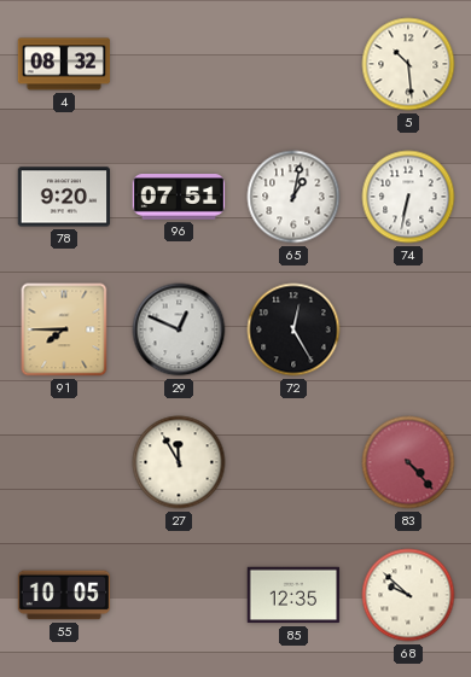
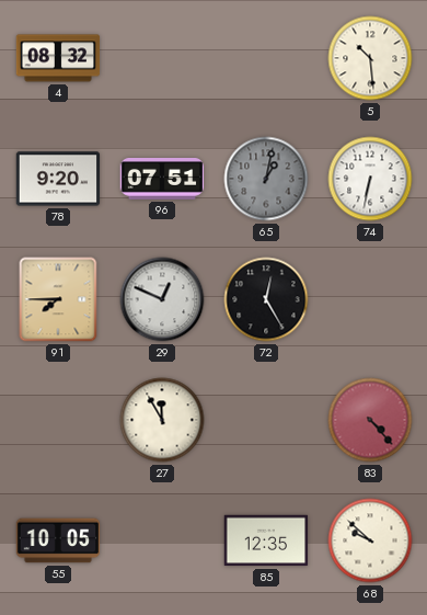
65 dial: white -> grey
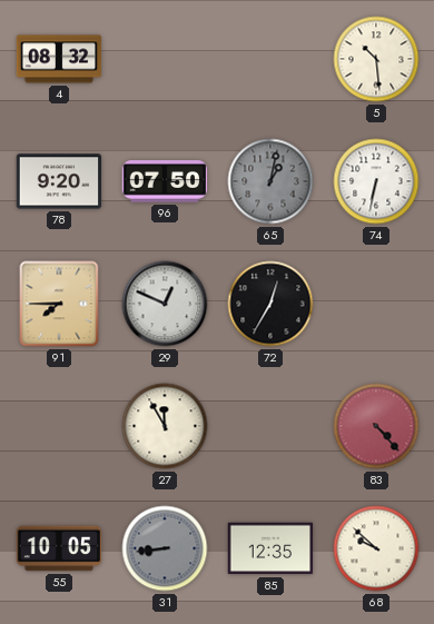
96: 07:51 -> 07:50
72: 12:25 -> 12:35
31: none -> 8:44
